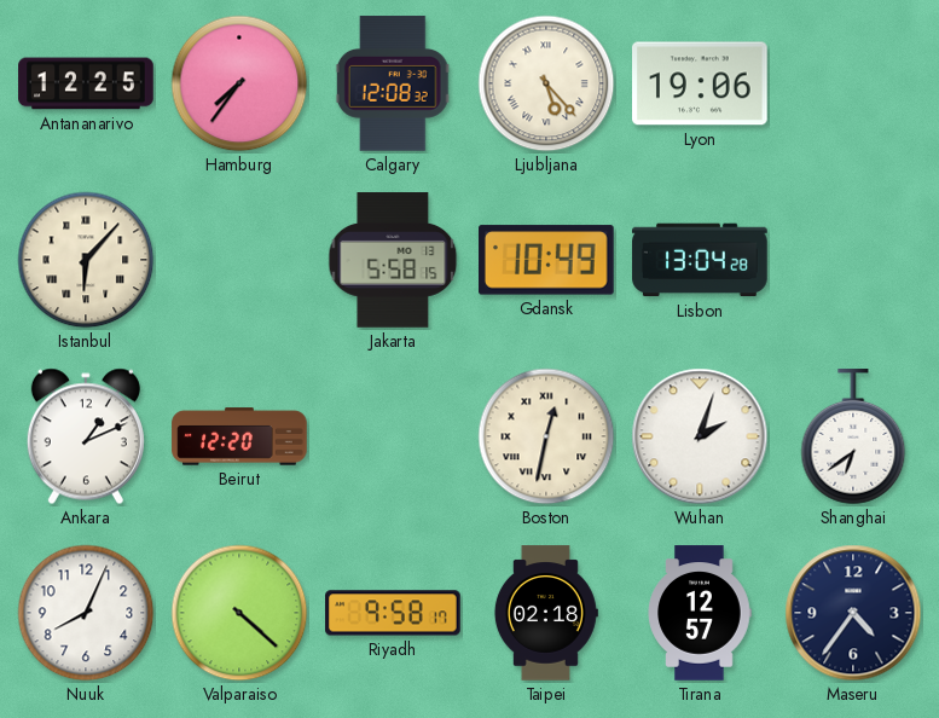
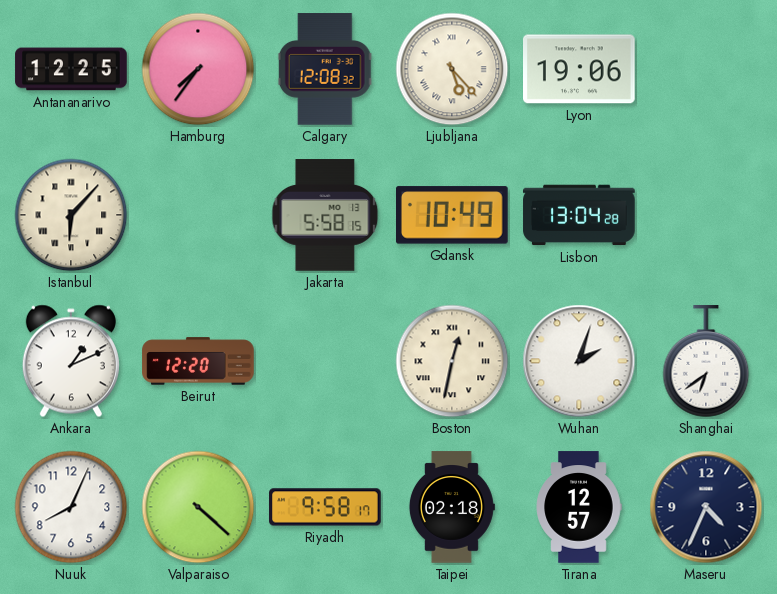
Maseru: 4:36 -> 4:34
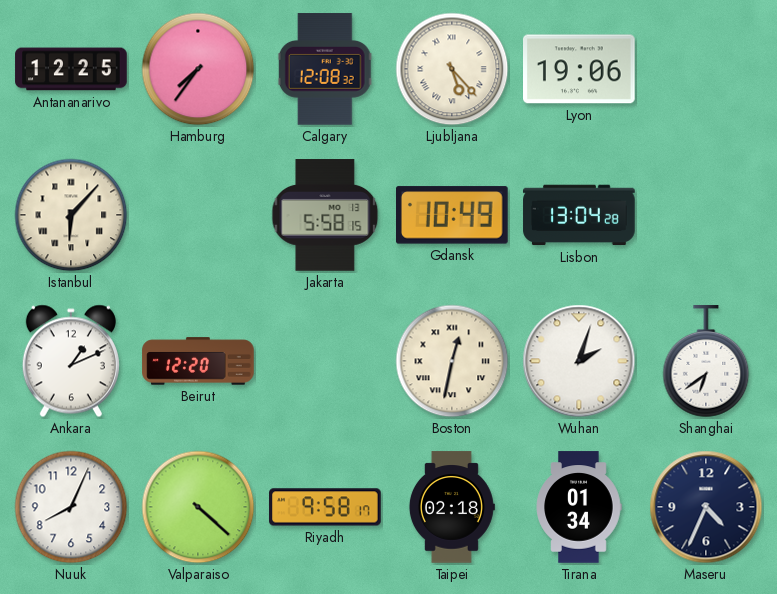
Tirana: 12:57 -> 01:34
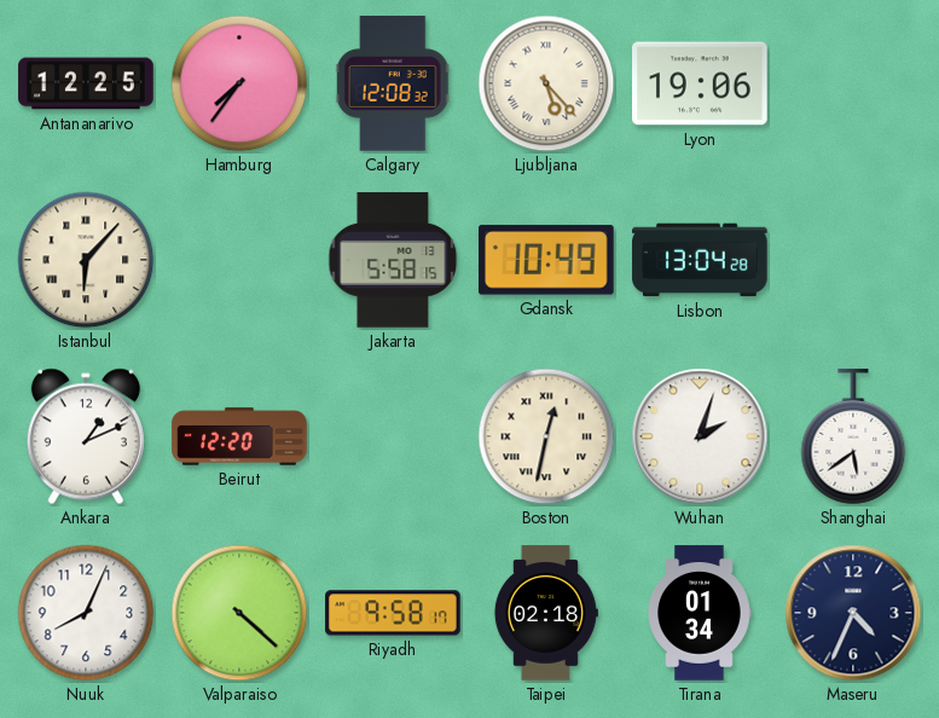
Shanghai: 6:39 -> 5:39
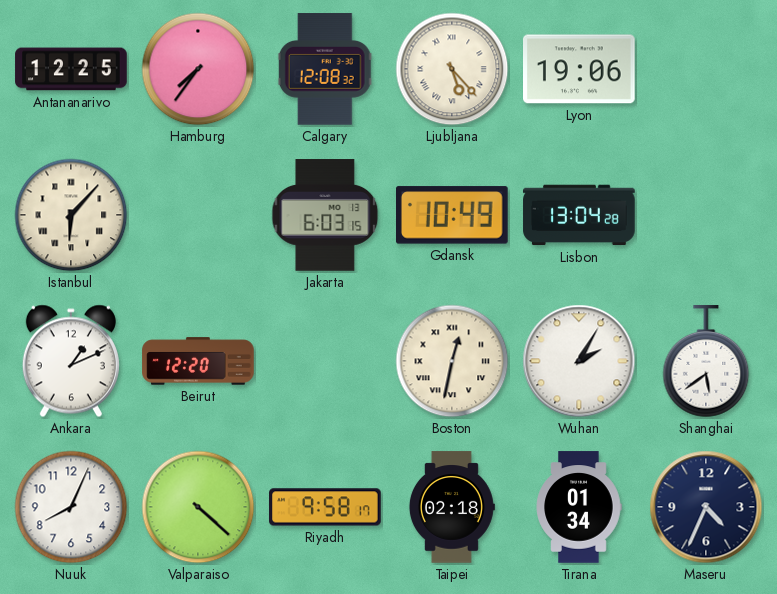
Jakarta: 5:58 -> 6:03
Wuhan: 2:03 -> 2:05
